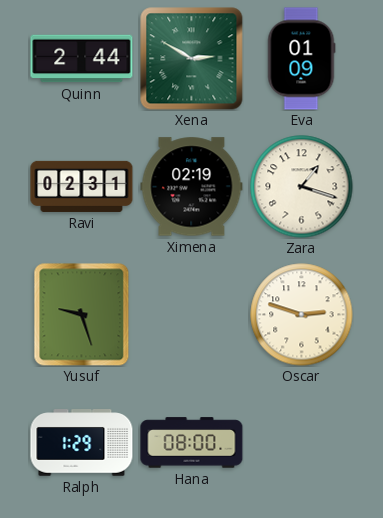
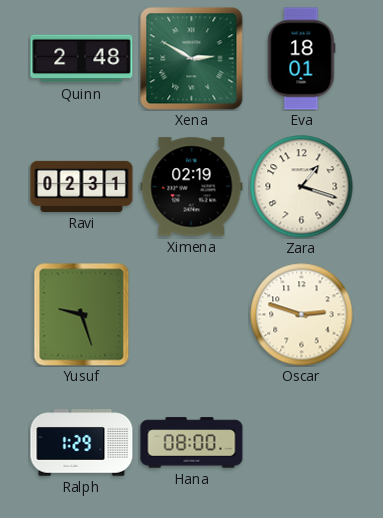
Quinn: 2:44 -> 2:48
Eva: 01:09 -> 18:01
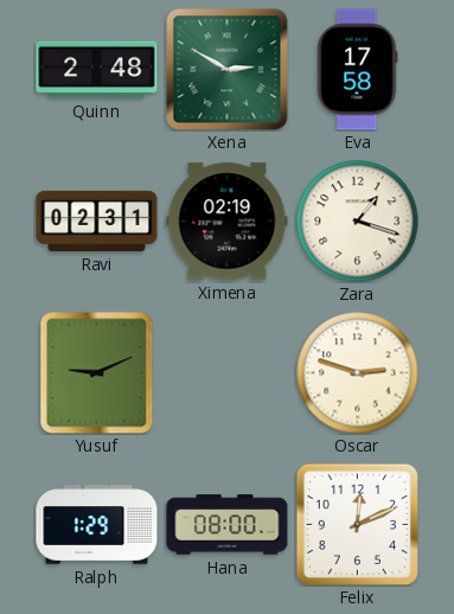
Eva: 18:01 -> 17:58
Yusuf: 9:27 -> 9:11
Felix: none -> 12:11
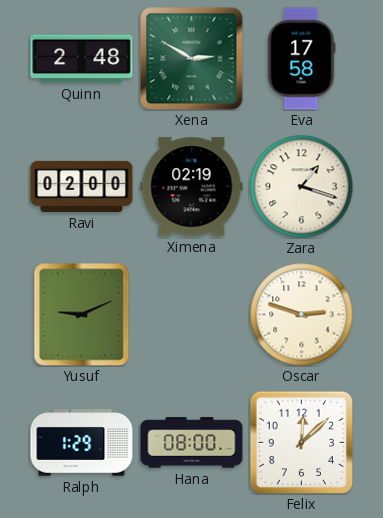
Ravi: 02:31 -> 02:00
Felix: 12:11 -> 12:08
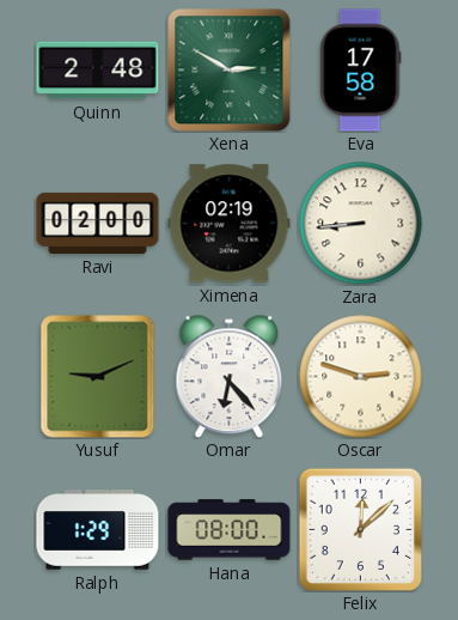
Zara: 1:18 -> 8:44
Omar: none -> 6:23
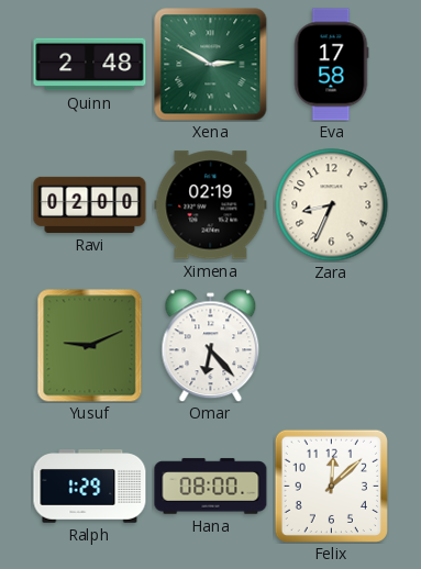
Zara: 8:44 -> 8:34
Oscar: 2:48 -> none
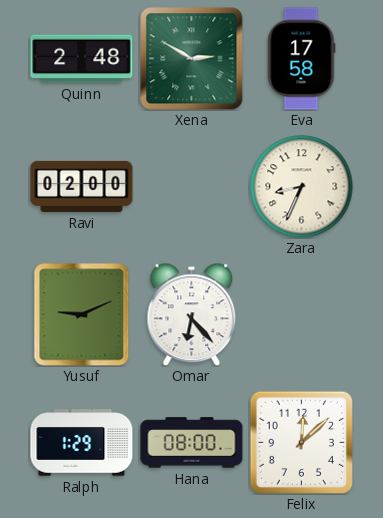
Ximena: 02:19 -> none
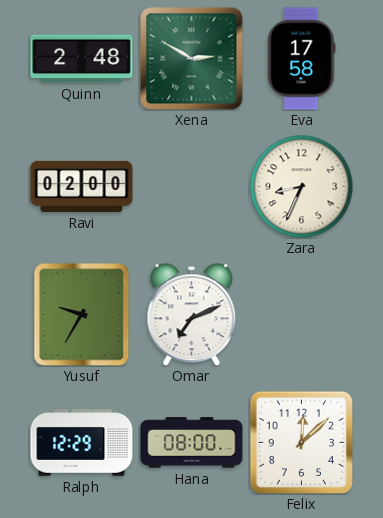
Yusuf: 9:11 -> 9:35
Omar: 6:23 -> 7:11
Ralph: 1:29 -> 12:29
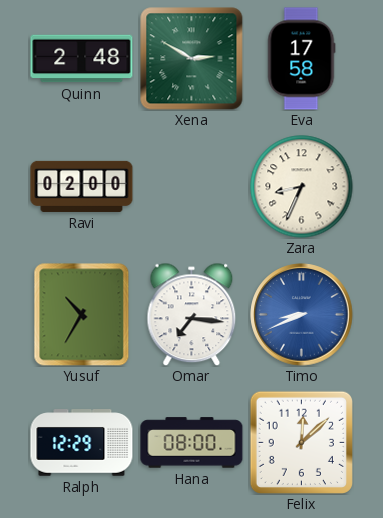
Yusuf: 9:35 -> 10:35
Omar: 7:11 -> 7:16
Timo: none -> 8:41
